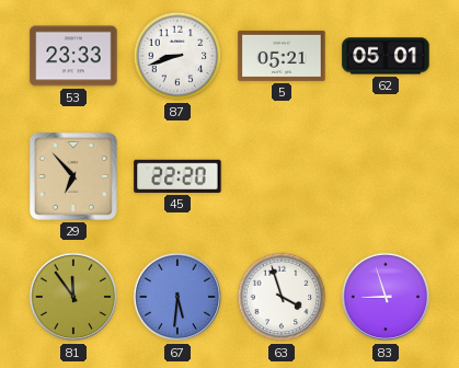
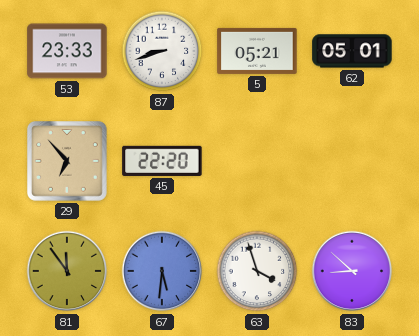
83: 8:57 -> 8:52
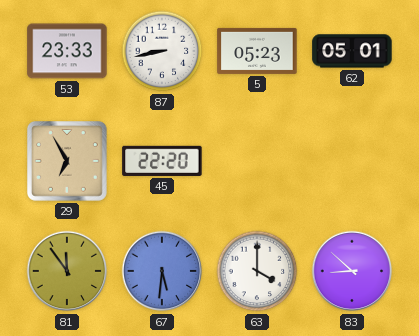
87: 8:42 -> 8:43
5: 05:21 -> 05:23
29: 6:53 -> 6:55
63: 3:57 -> 4:00
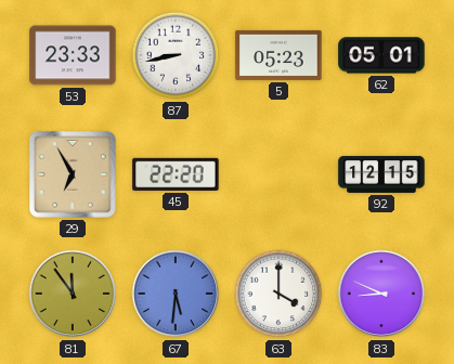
92: none -> 12:15
83: 8:52 -> 8:49
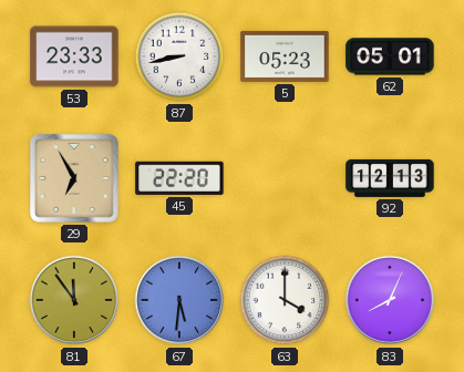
92: 12:15 -> 12:13
83: 8:49 -> 8:04
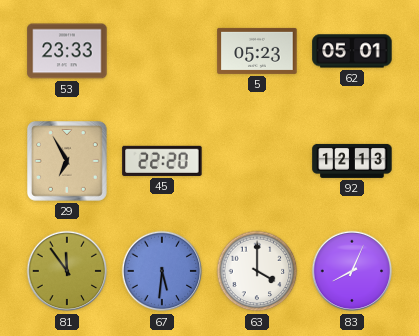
87: 8:43 -> none
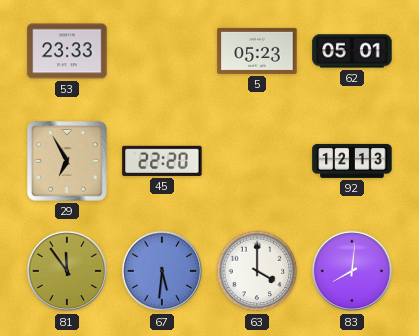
83: 8:04 -> 8:01
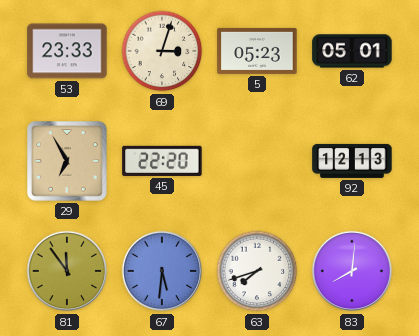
69: none -> 3:03
63: 4:00 -> 7:42
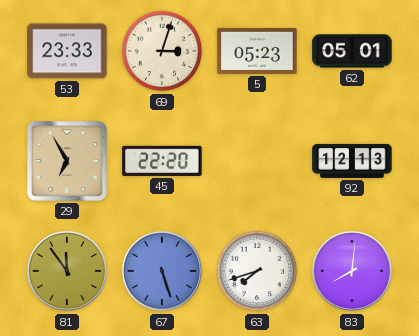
67: 5:31 -> 5:27
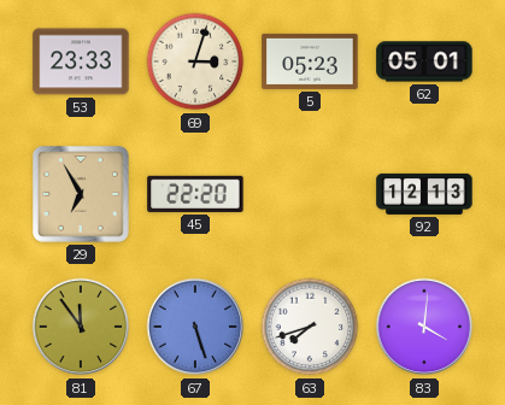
83: 8:01 -> 4:01
